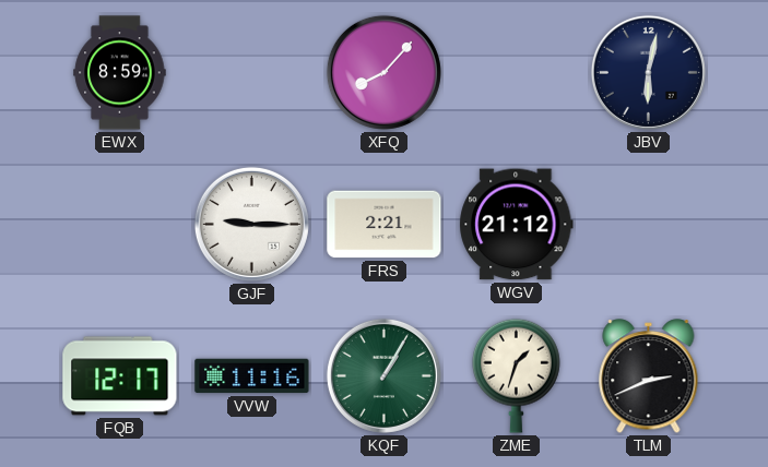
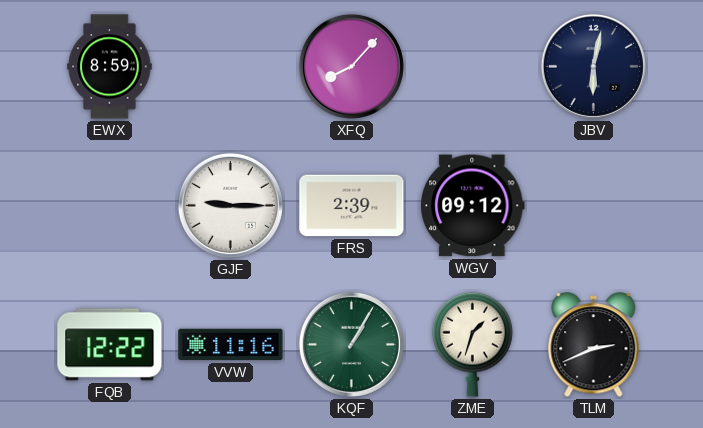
FRS: 2:21 -> 2:39
WGV: 21:12 -> 09:12
FQB: 12:17 -> 12:22
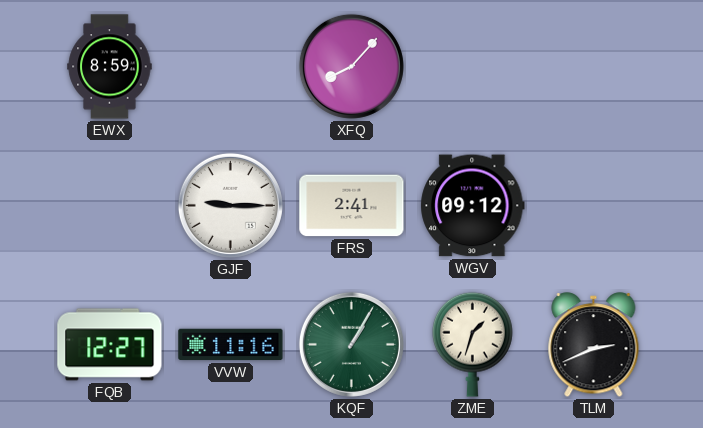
JBV: 6:02 -> none
FRS: 2:39 -> 2:41
FQB: 12:22 -> 12:27
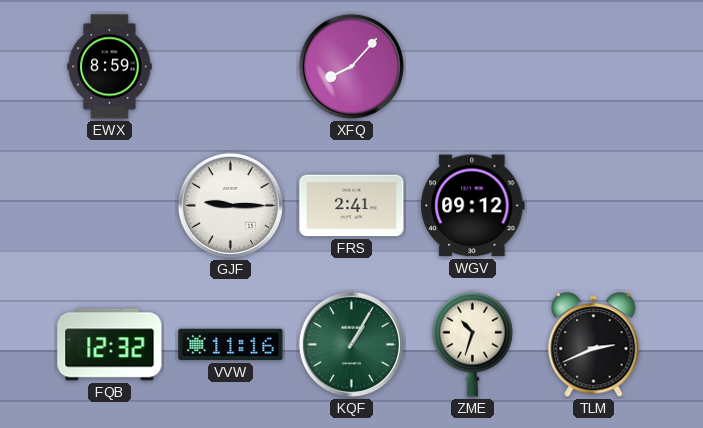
FQB: 12:27 -> 12:32
ZME: 1:33 -> 10:33
